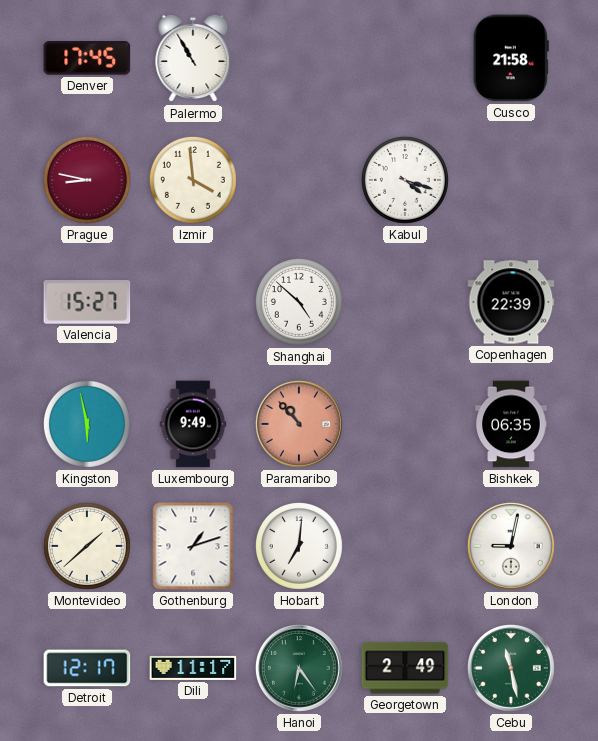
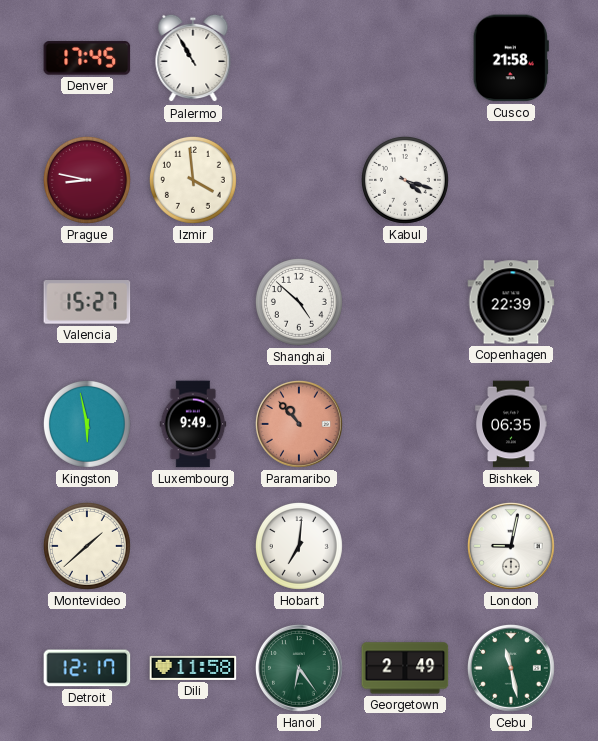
Gothenburg: 1:12 -> none
Dili: 11:17 -> 11:58
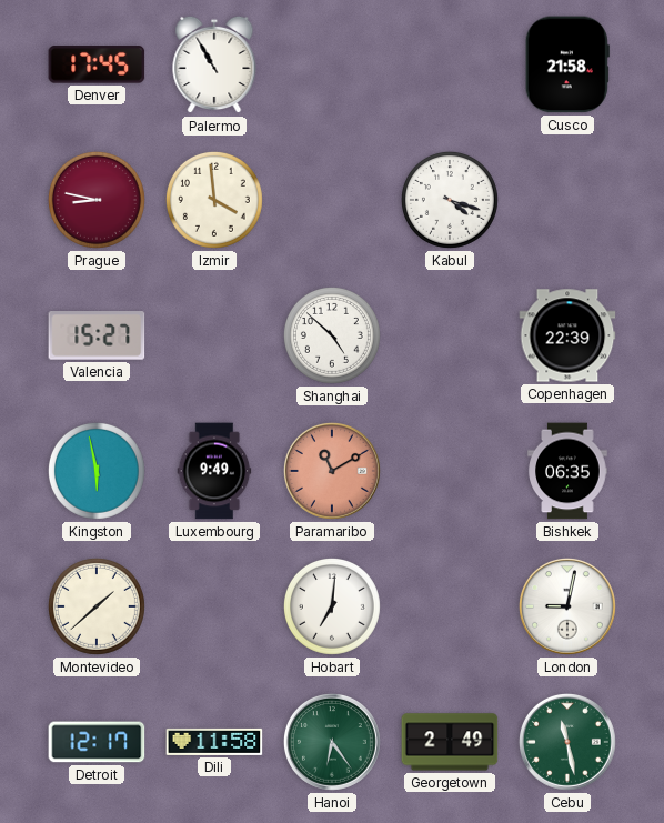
Paramaribo: 10:53 -> 11:10
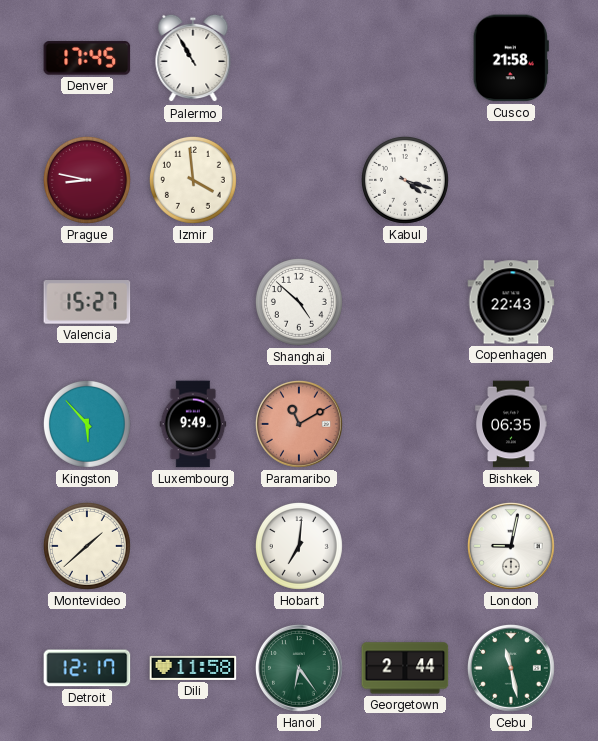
Copenhagen: 22:39 -> 22:43
Kingston: 5:58 -> 5:53
Georgetown: 2:49 -> 2:44
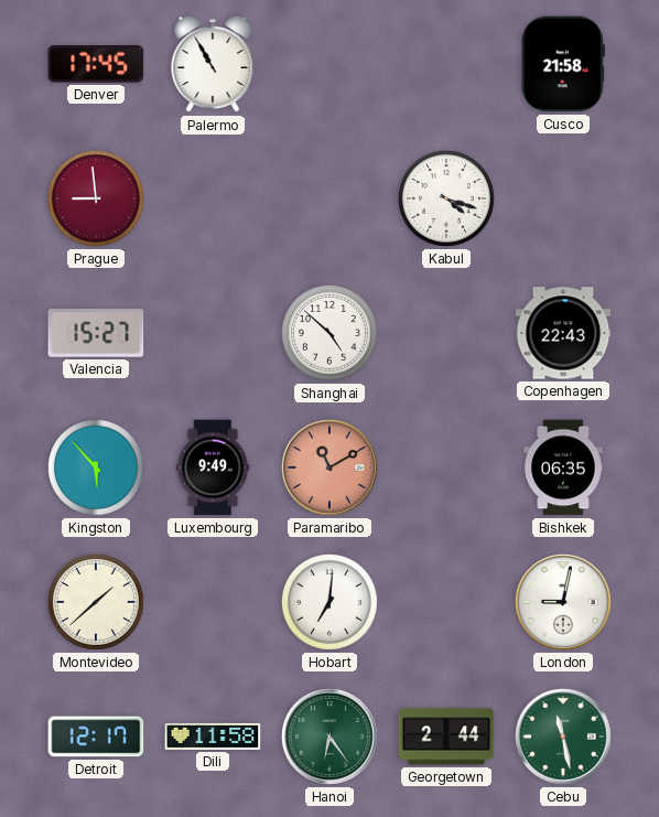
Prague: 8:47 -> 8:59
Izmir: 3:59 -> none
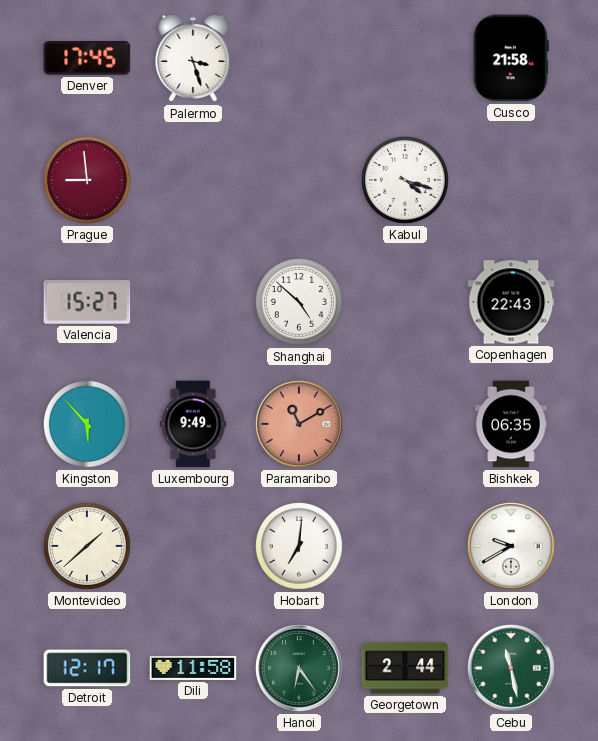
Palermo: 10:55 -> 3:27
London: 9:02 -> 9:40
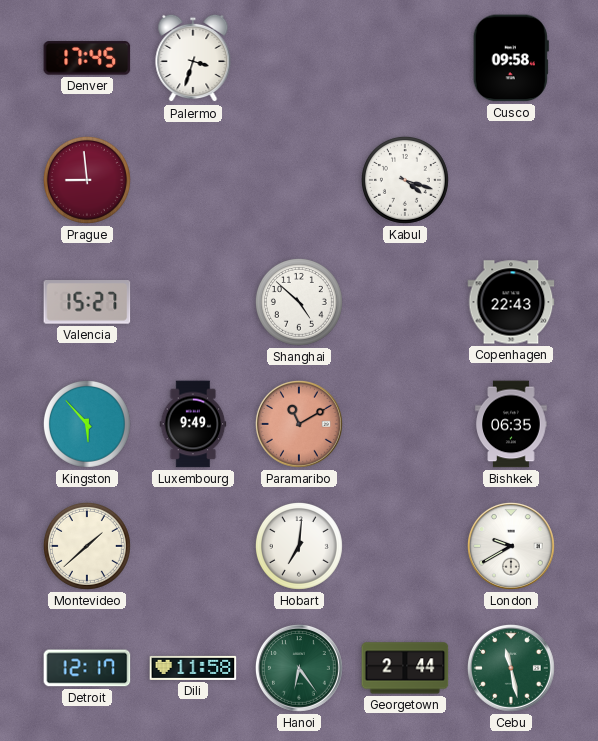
Palermo: 3:27 -> 3:33
Cusco: 21:58 -> 09:58
